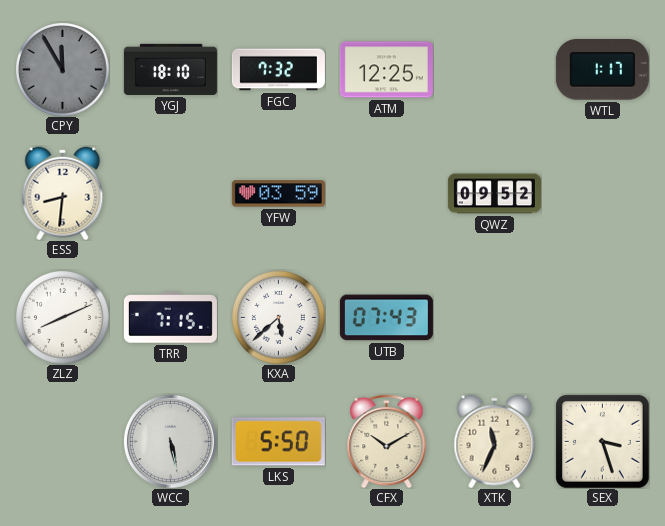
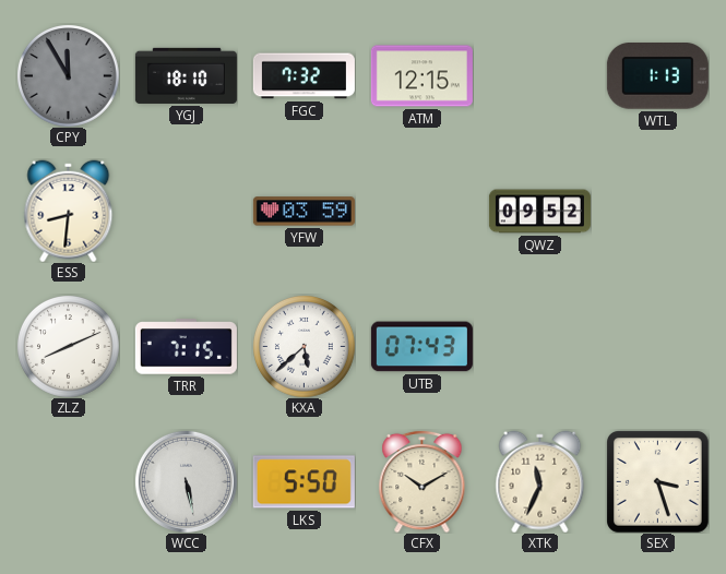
ATM: 12:25 -> 12:15
WTL: 1:17 -> 1:13
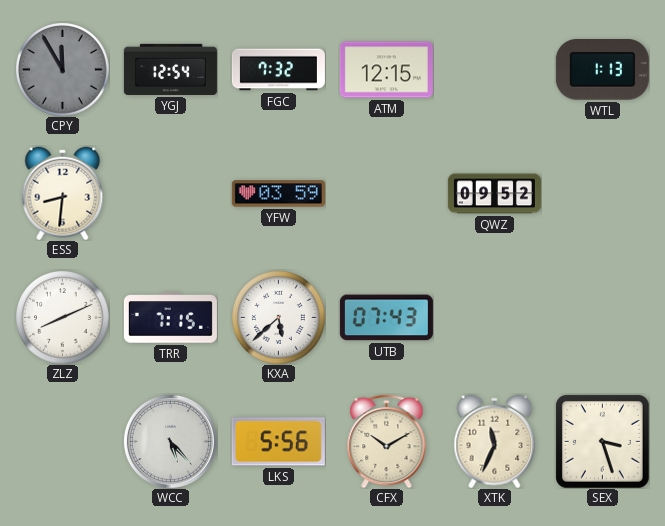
YGJ: 18:10 -> 12:54
WCC: 5:28 -> 5:23
LKS: 5:50 -> 5:56
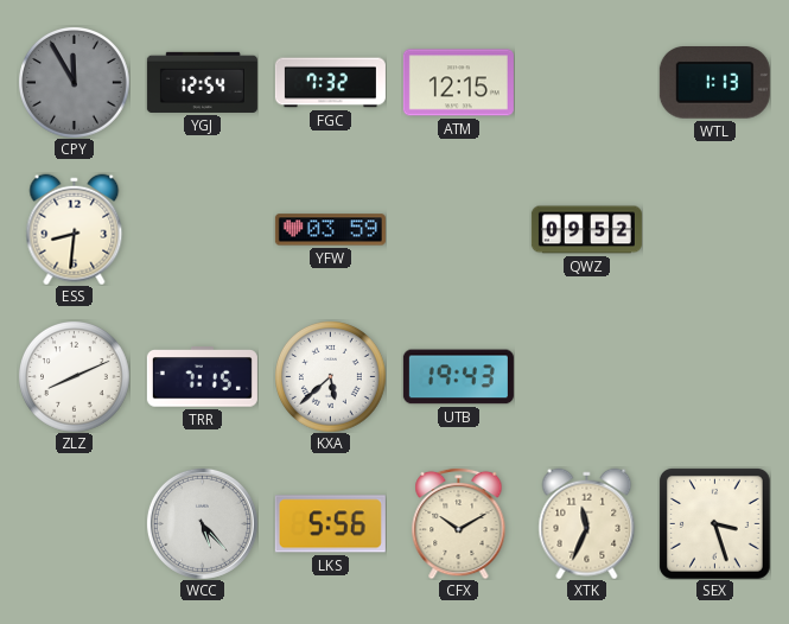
UTB: 07:43 -> 19:43
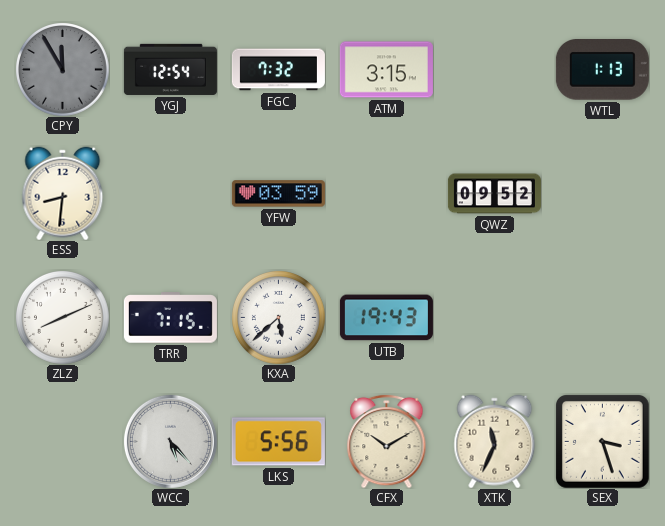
ATM: 12:15 -> 3:15
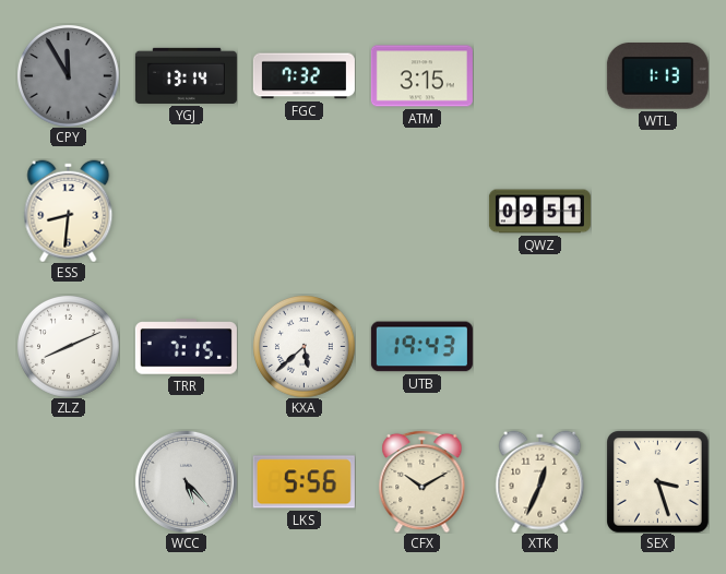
YGJ: 12:54 -> 13:14
YFW: 03:59 -> none
QWZ: 09:52 -> 09:51
XTK: 11:34 -> 12:34
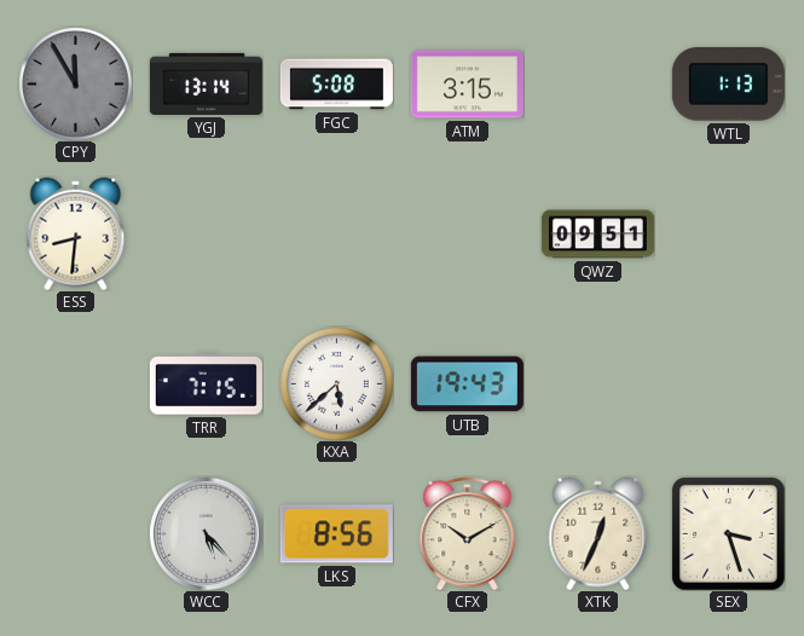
FGC: 7:32 -> 5:08
ZLZ: 8:11 -> none
LKS: 5:56 -> 8:56
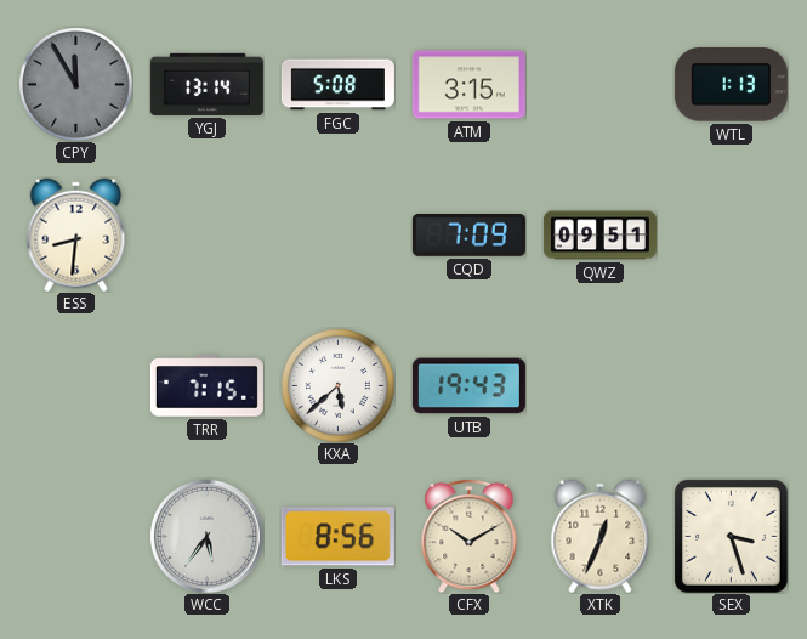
CQD: none -> 7:09
WCC: 5:23 -> 5:36
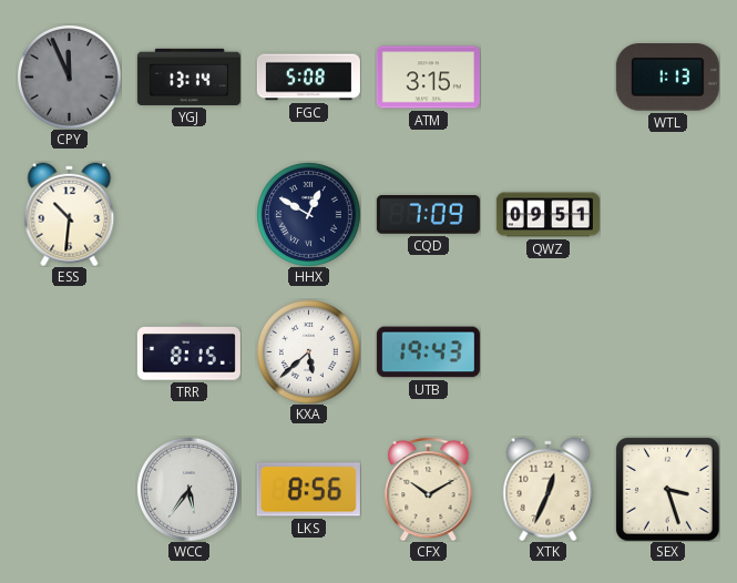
CPY: 11:55 -> 11:56
ESS: 8:31 -> 10:31
HHX: none -> 12:50
TRR: 7:15 -> 8:15
